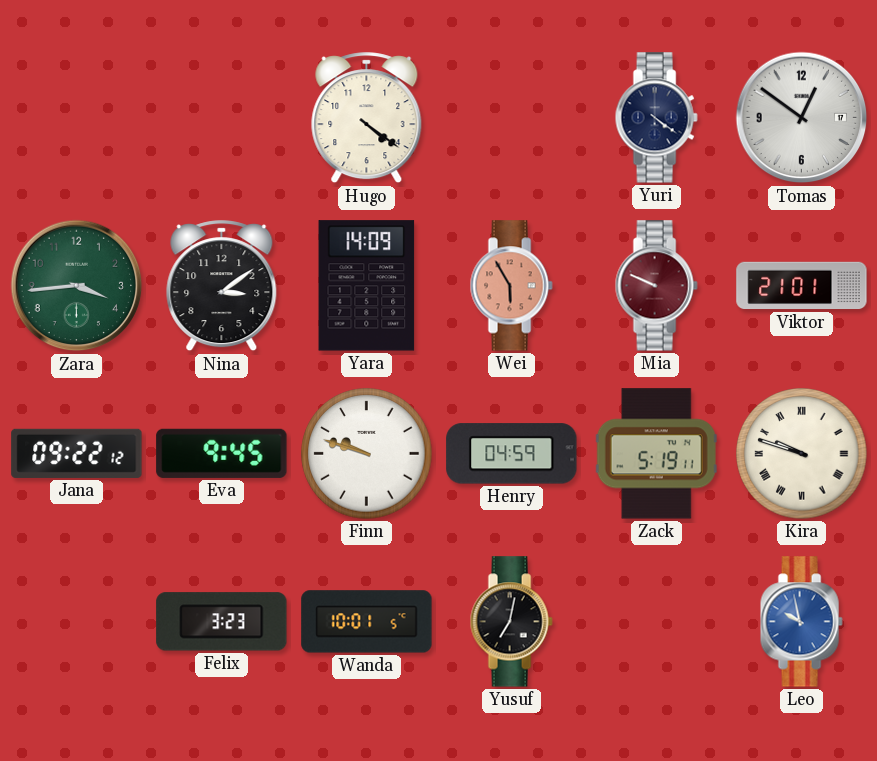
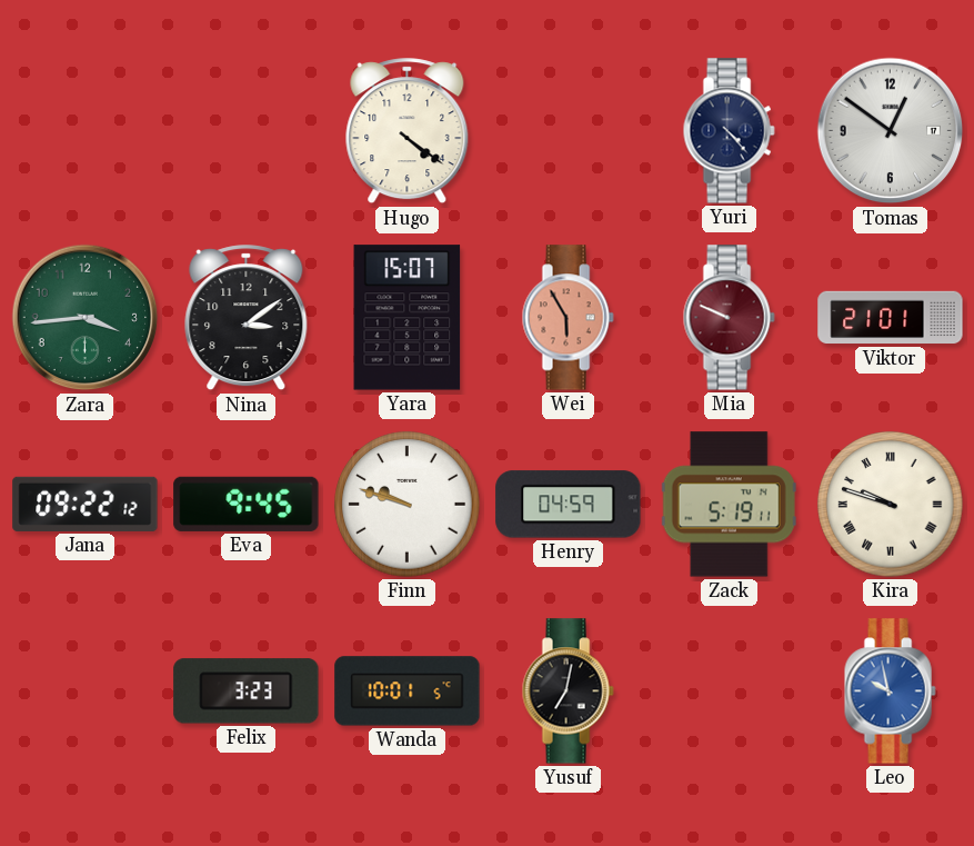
Yuri: 4:21 -> 4:23
Yara: 14:09 -> 15:07
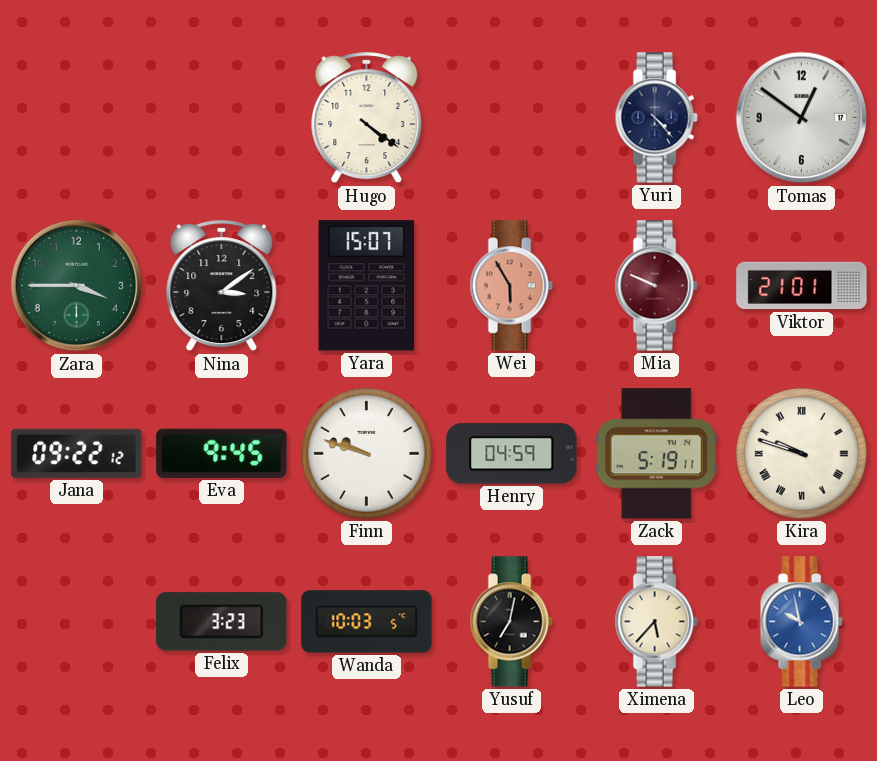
Zara: 3:44 -> 3:45
Wanda: 10:01 -> 10:03
Ximena: none -> 5:37
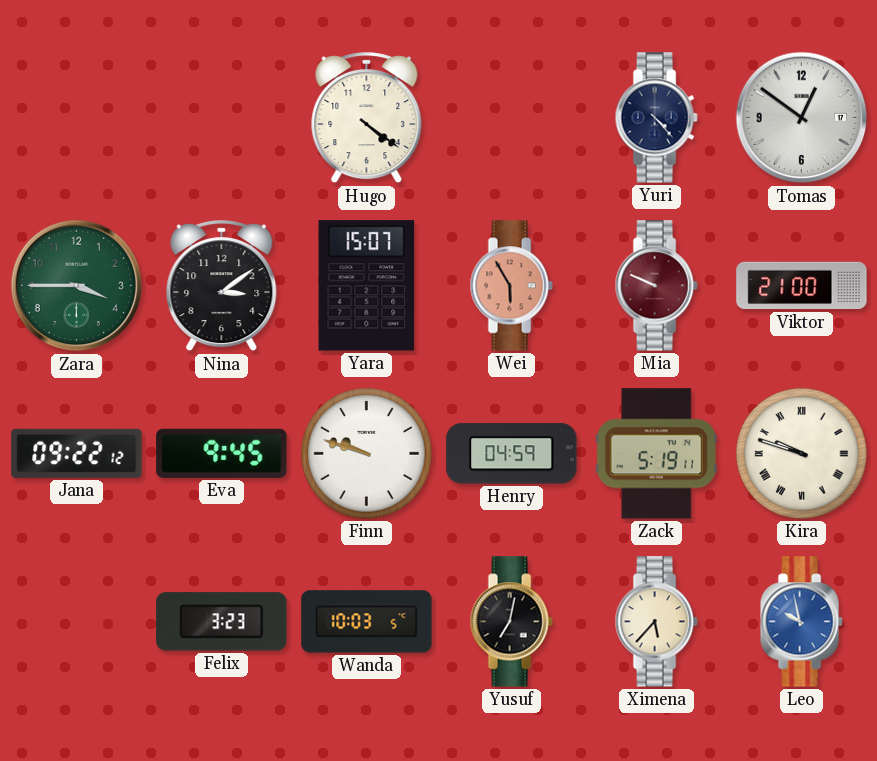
Viktor: 21:01 -> 21:00
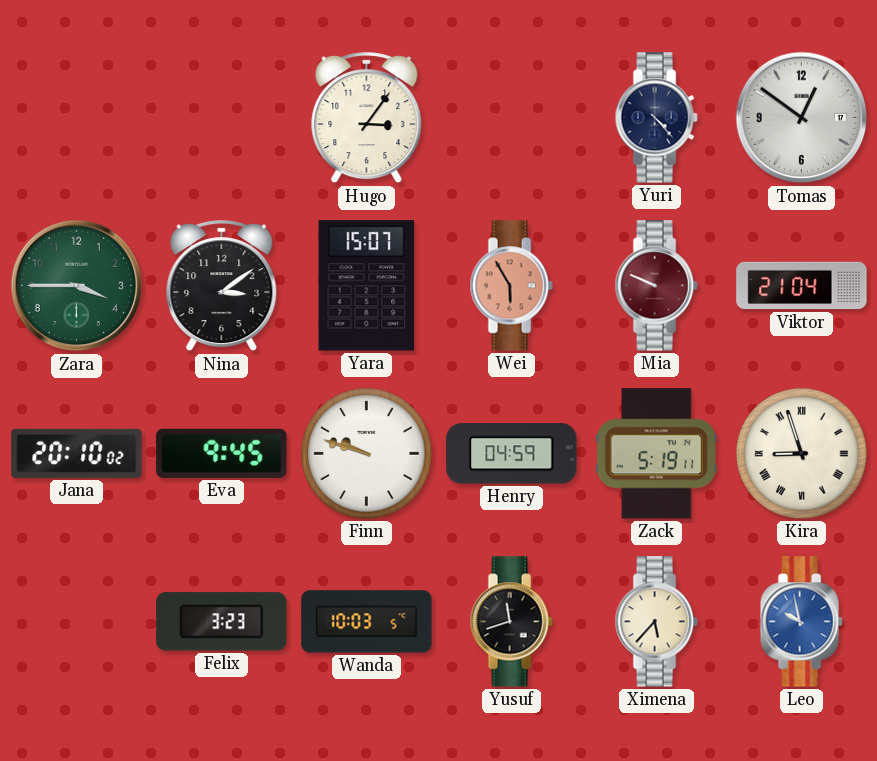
Hugo: 4:21 -> 3:06
Viktor: 21:00 -> 21:04
Jana: 09:22 -> 20:10
Kira: 9:48 -> 8:57
Yusuf: 7:02 -> 11:42
